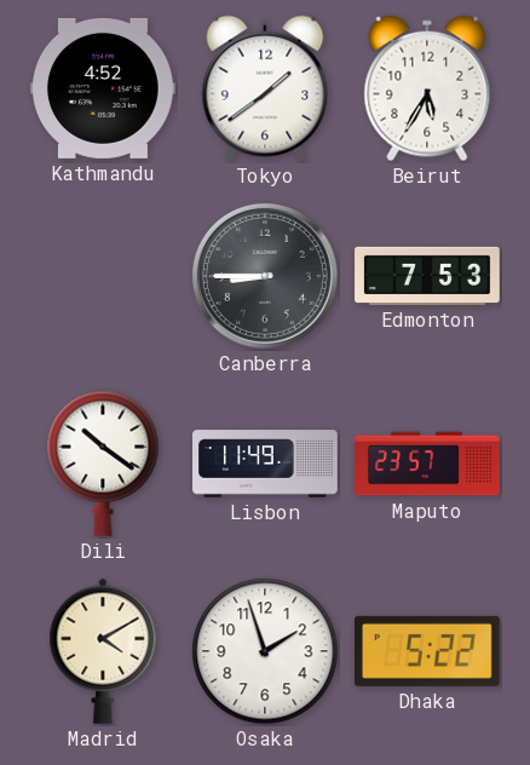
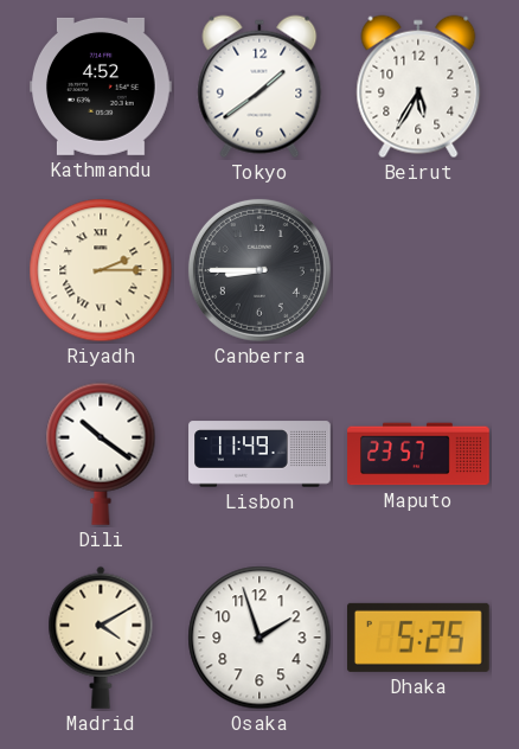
Riyadh: none -> 2:15
Edmonton: 7:53 -> none
Dhaka: 5:22 -> 5:25
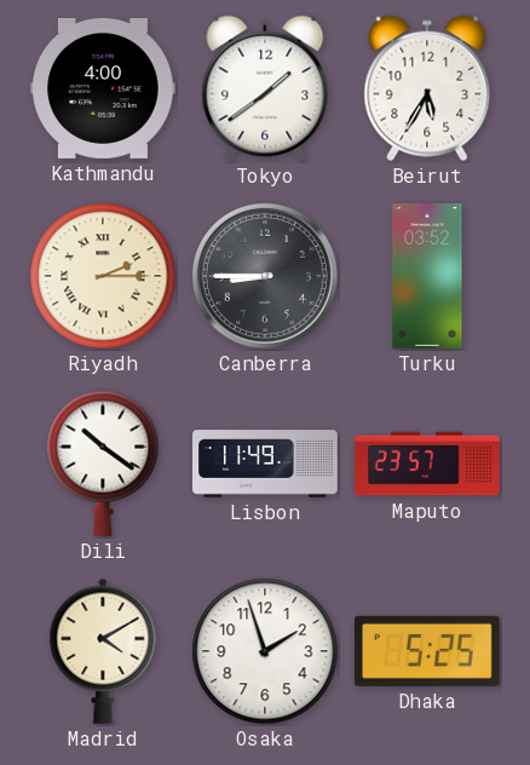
Kathmandu: 4:52 -> 4:00
Turku: none -> 03:52
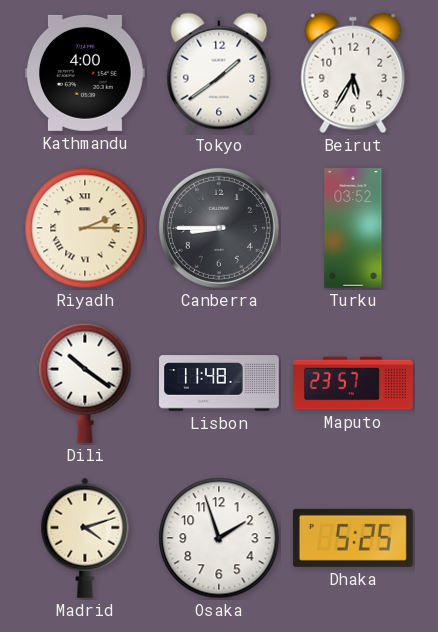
Lisbon: 11:49 -> 11:48
Madrid: 4:10 -> 4:12
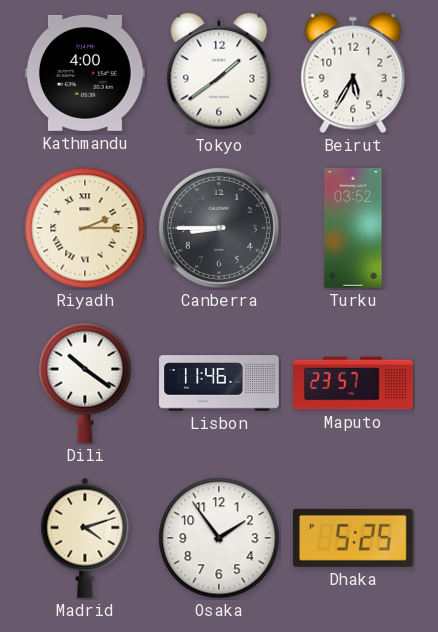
Lisbon: 11:48 -> 11:46
Osaka: 1:57 -> 1:54
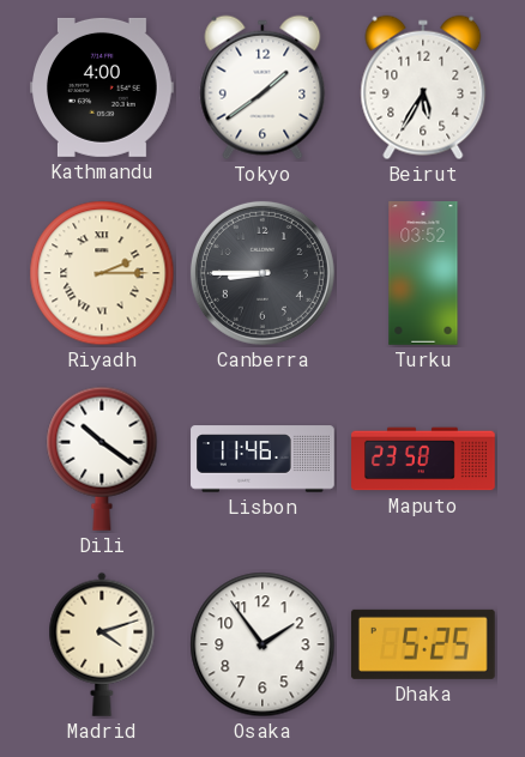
Maputo: 23:57 -> 23:58
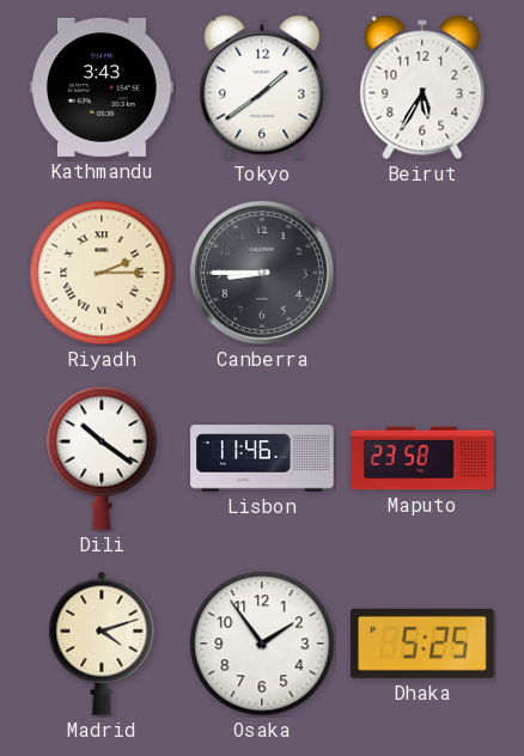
Kathmandu: 4:00 -> 3:43
Turku: 03:52 -> none
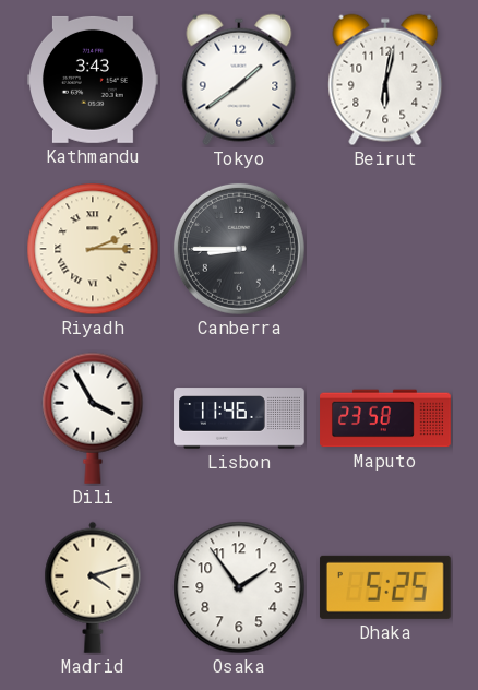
Beirut: 5:35 -> 6:02
Dili: 10:21 -> 3:55
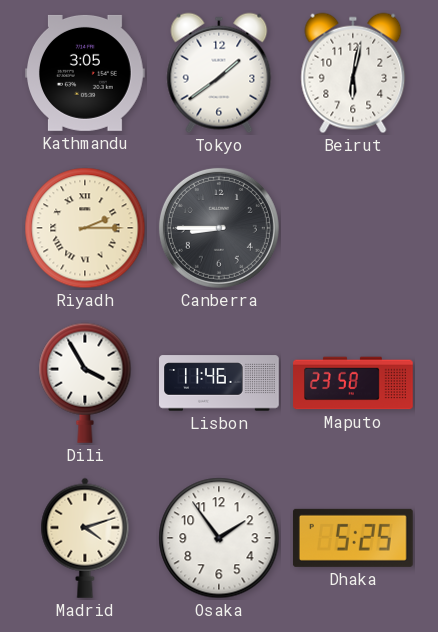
Kathmandu: 3:43 -> 3:05
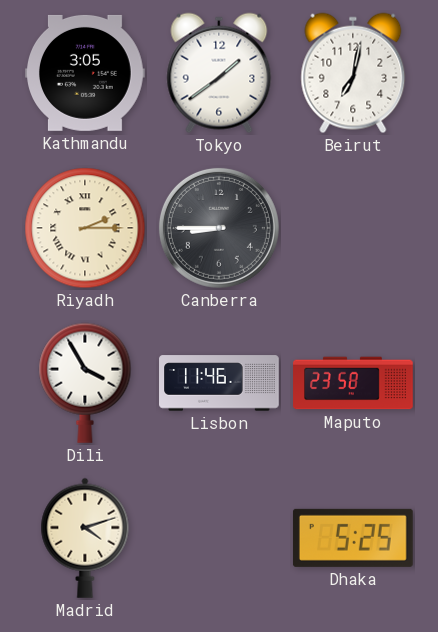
Beirut: 6:02 -> 7:02
Osaka: 1:54 -> none
